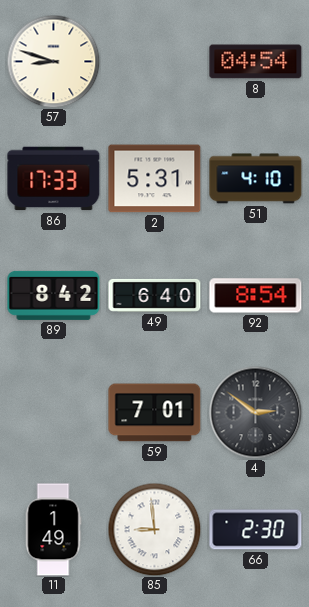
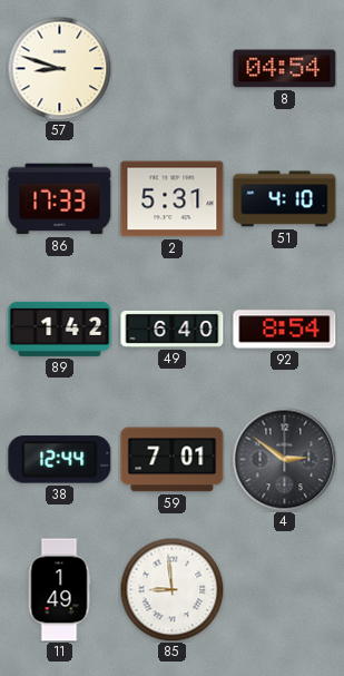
89: 8:42 -> 1:42
38: none -> 12:44
66: 2:30 -> none
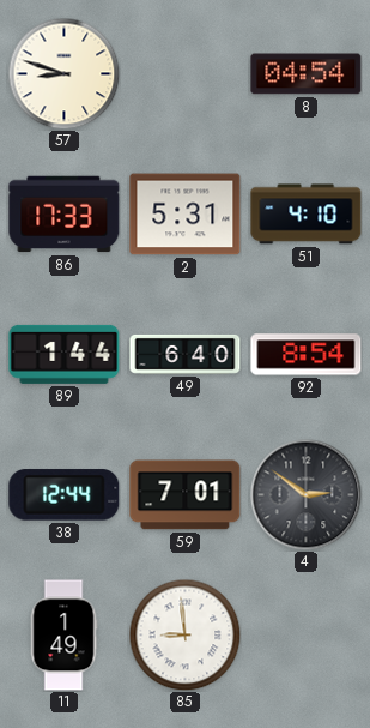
89: 1:42 -> 1:44
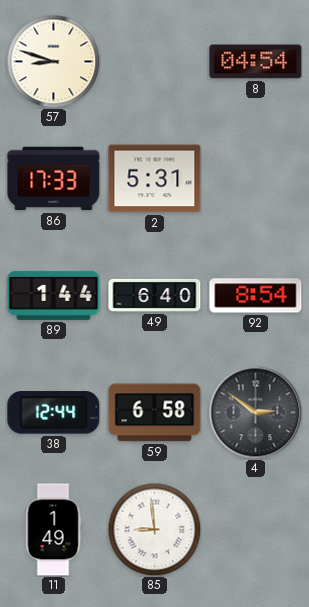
51: 4:10 -> none
59: 7:01 -> 6:58
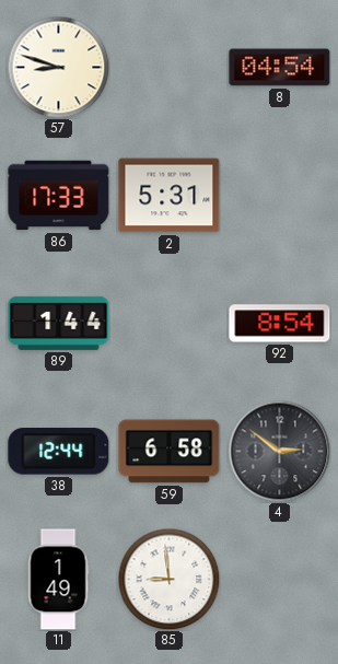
49: 6:40 -> none
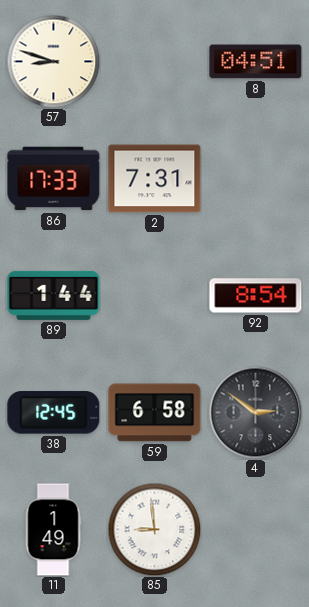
8: 04:54 -> 04:51
2: 5:31 -> 7:31
38: 12:44 -> 12:45
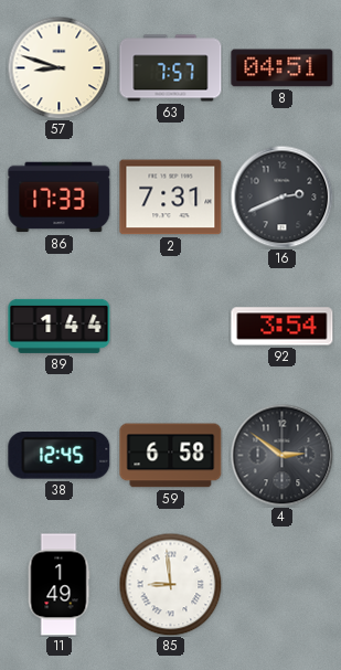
63: none -> 7:57
16: none -> 2:41
92: 8:54 -> 3:54
